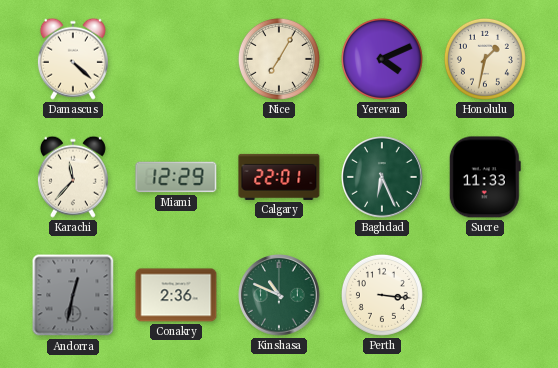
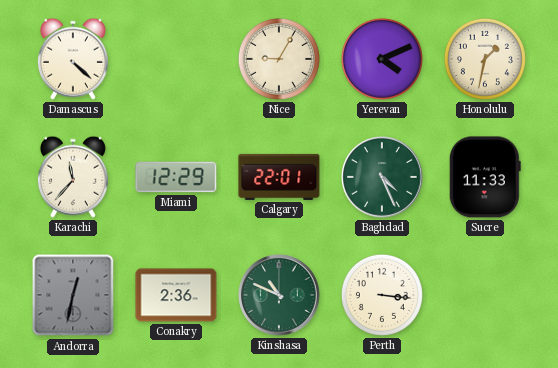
Nice: 7:05 -> 9:05
Baghdad: 6:26 -> 4:26
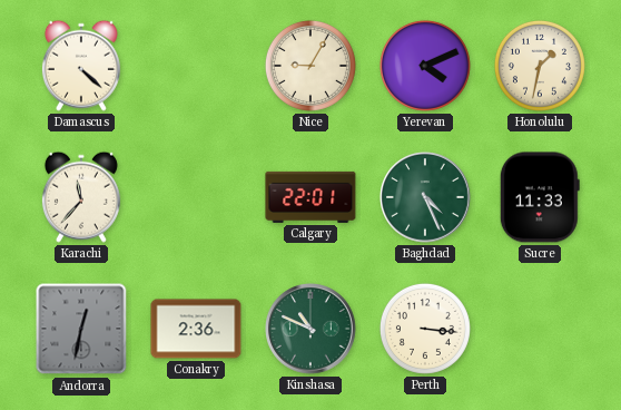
Miami: 12:29 -> none
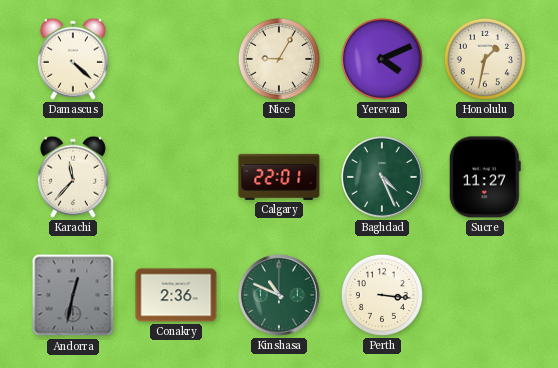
Sucre: 11:33 -> 11:27
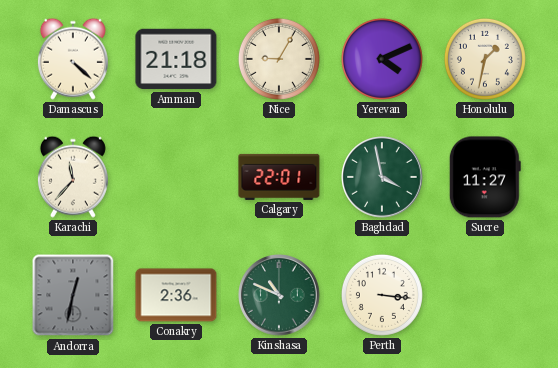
Amman: none -> 21:18
Baghdad: 4:26 -> 3:58
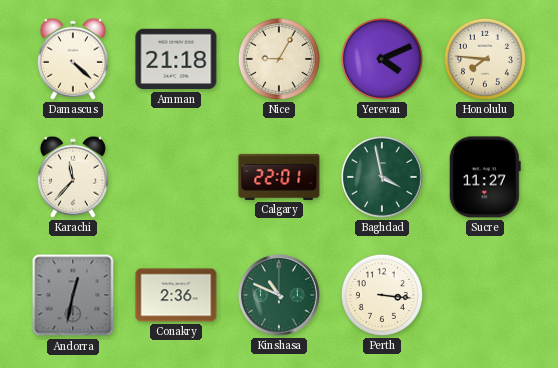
Honolulu: 1:32 -> 7:46
